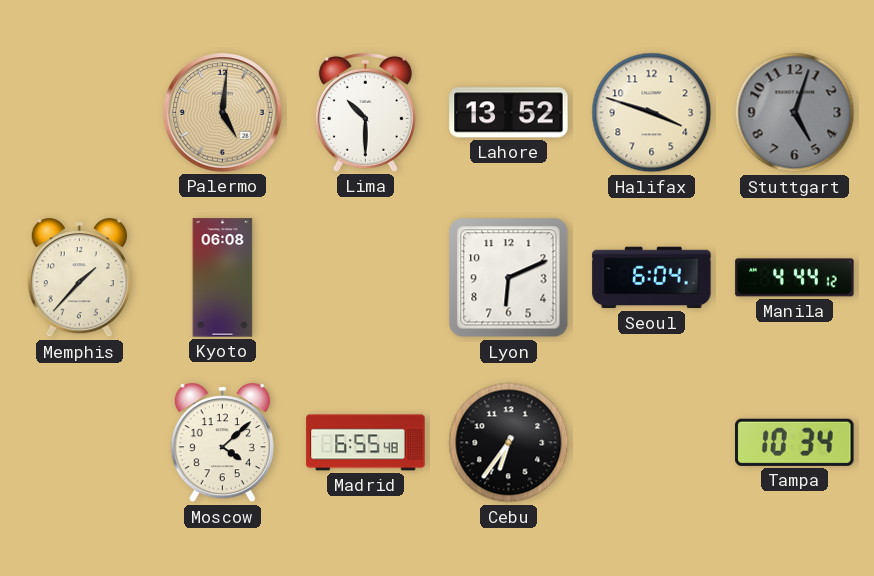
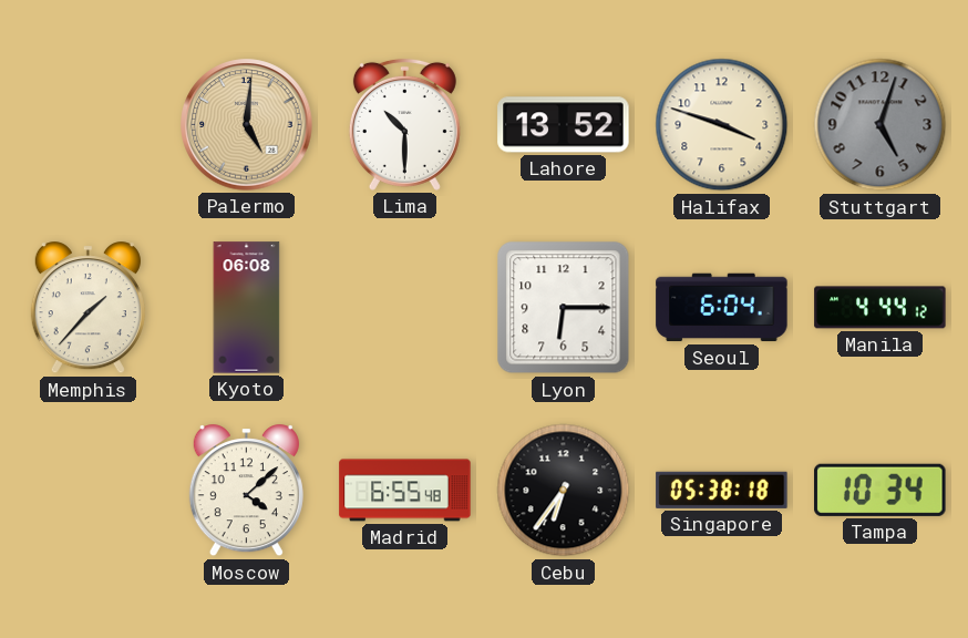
Lyon: 6:11 -> 6:15
Singapore: none -> 05:38
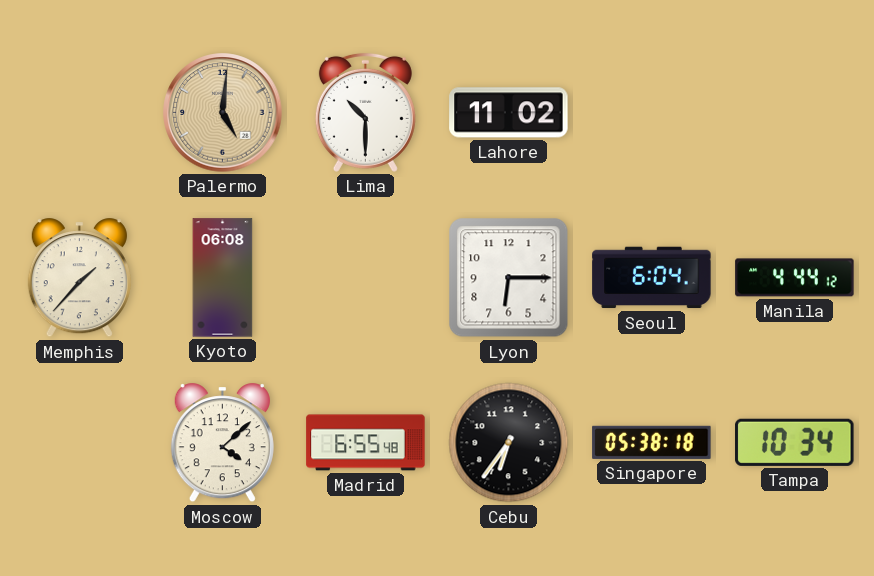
Lahore: 13:52 -> 11:02
Halifax: 3:48 -> none
Stuttgart: 5:03 -> none
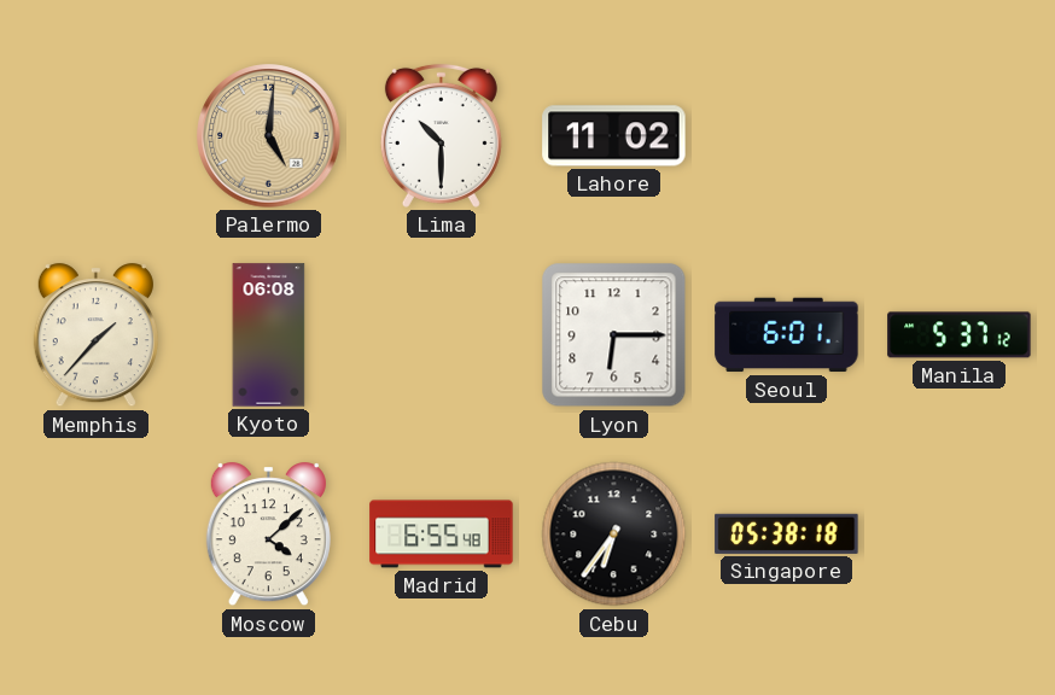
Seoul: 6:04 -> 6:01
Manila: 4:44 -> 5:37
Tampa: 10:34 -> none
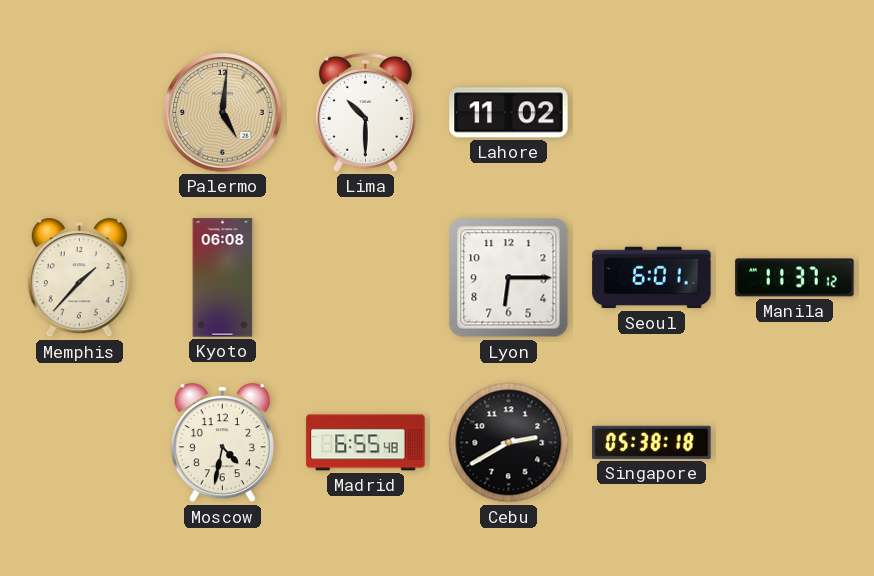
Manila: 5:37 -> 11:37
Moscow: 4:08 -> 4:32
Cebu: 6:36 -> 2:40
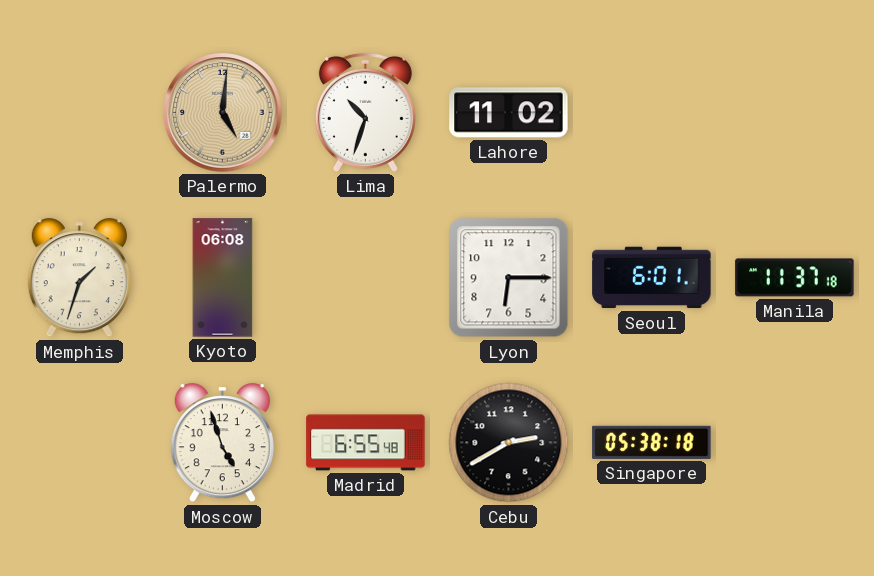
Lima: 10:30 -> 10:33
Memphis: 1:37 -> 1:33
Manila: 11:37:12 -> 11:37:18
Moscow: 4:32 -> 4:57
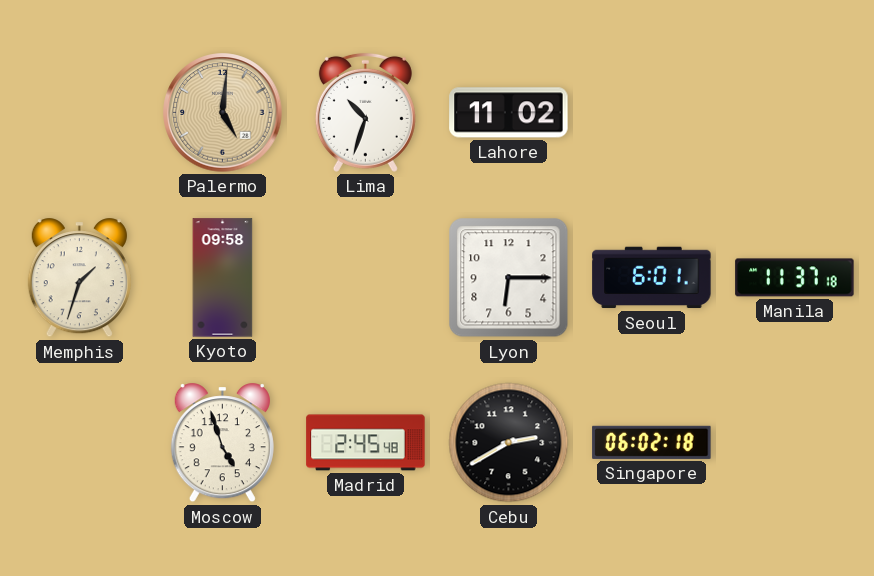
Kyoto: 06:08 -> 09:58
Madrid: 6:55 -> 2:45
Singapore: 05:38 -> 06:02
